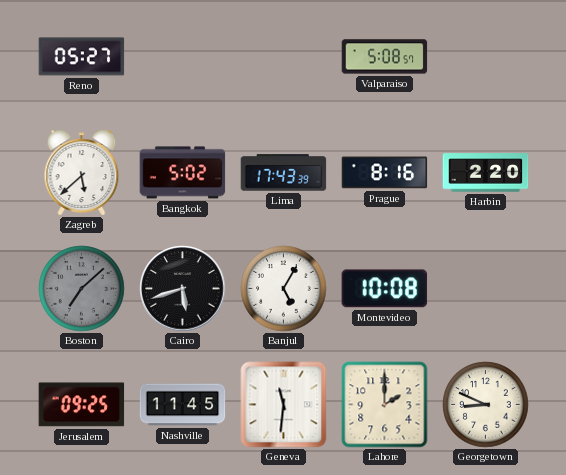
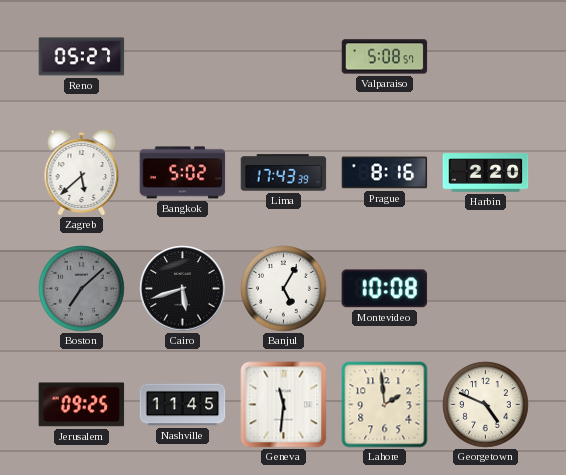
Lahore: 2:00 -> 1:59
Georgetown: 8:49 -> 4:49
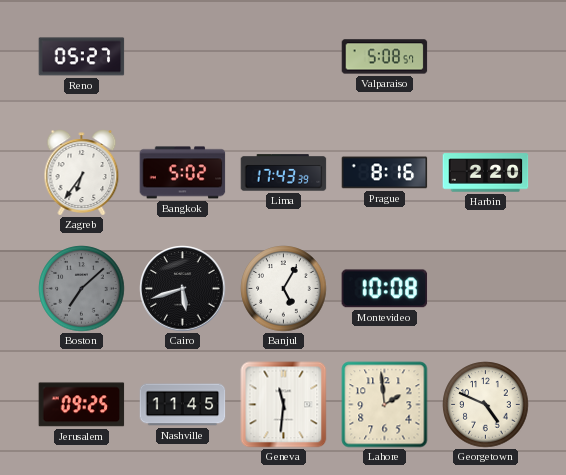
Zagreb: 5:38 -> 6:36
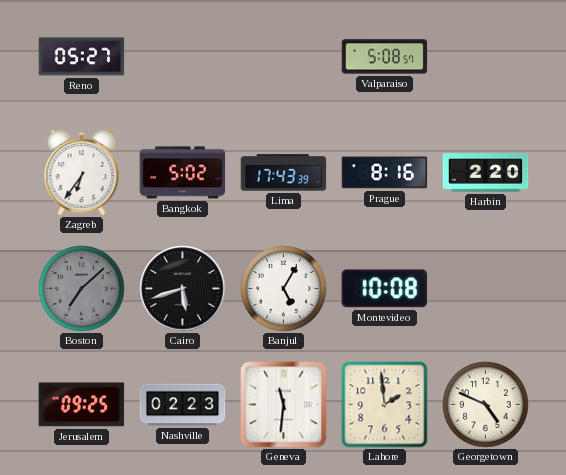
Nashville: 11:45 -> 02:23
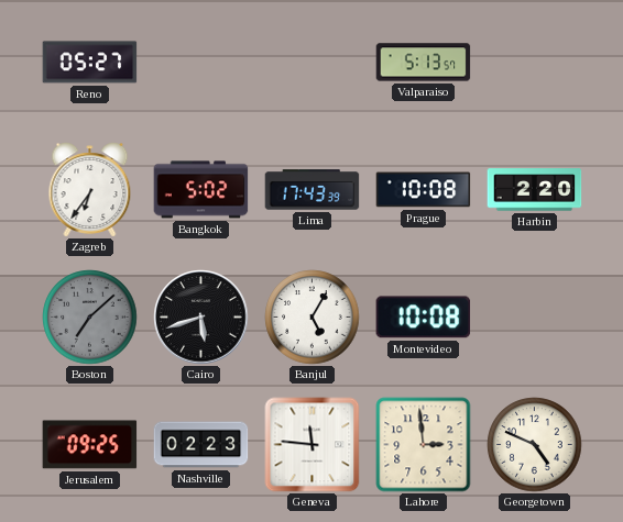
Valparaiso: 5:08 -> 5:13
Prague: 8:16 -> 10:08
Geneva: 11:31 -> 11:46
Lahore: 1:59 -> 2:59
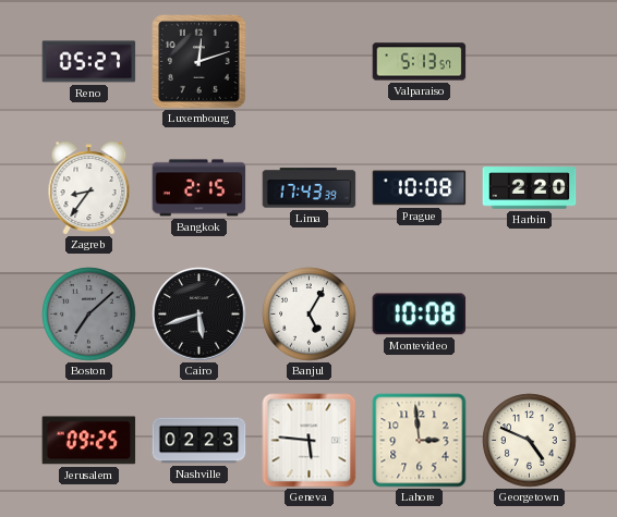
Luxembourg: none -> 12:12
Zagreb: 6:36 -> 8:36
Bangkok: 5:02 -> 2:15
Geneva: 11:46 -> 5:46
